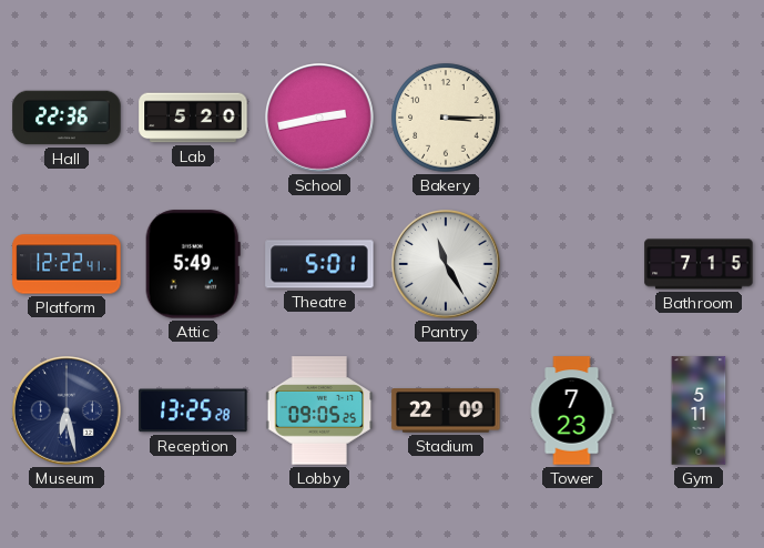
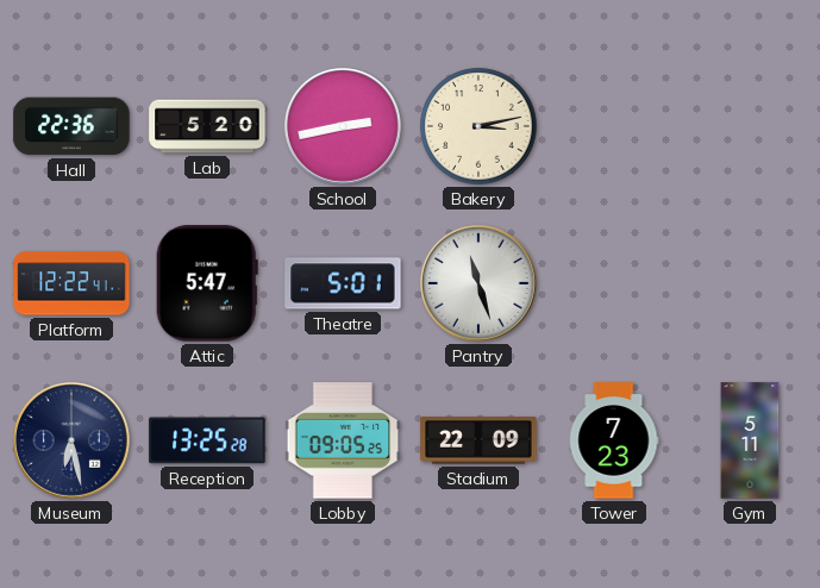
Bakery: 3:15 -> 3:13
Attic: 5:49 -> 5:47
Pantry: 11:25 -> 11:27
Bathroom: 7:15 -> none
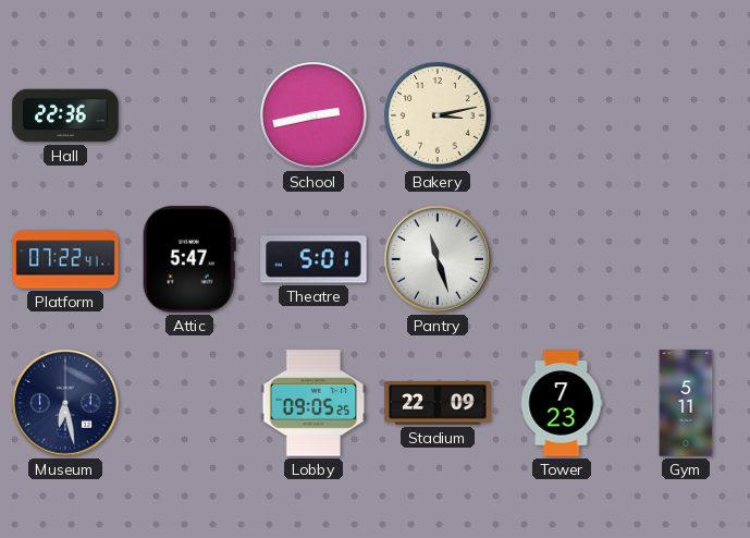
Lab: 5:20 -> none
Platform: 12:22 -> 07:22
Reception: 13:25 -> none
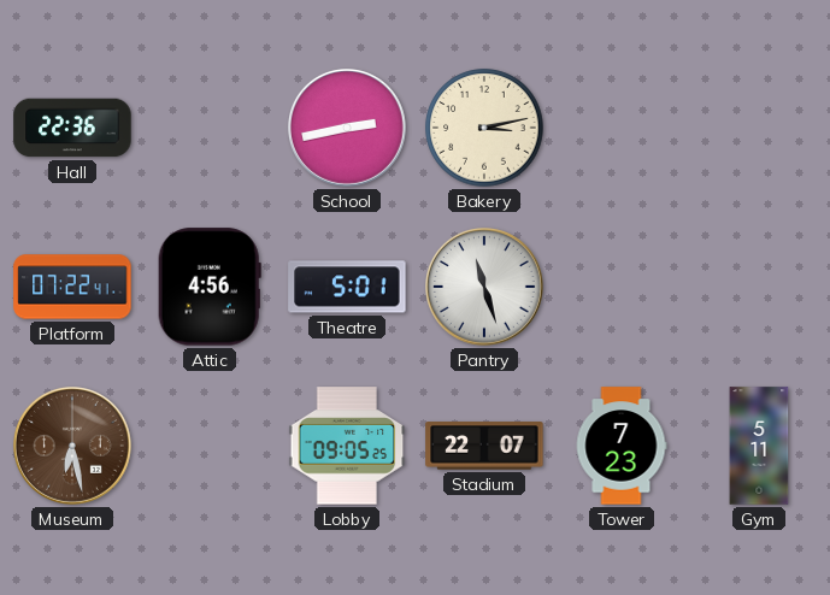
Attic: 5:47 -> 4:56
Museum dial: navy -> brown
Stadium: 22:09 -> 22:07
